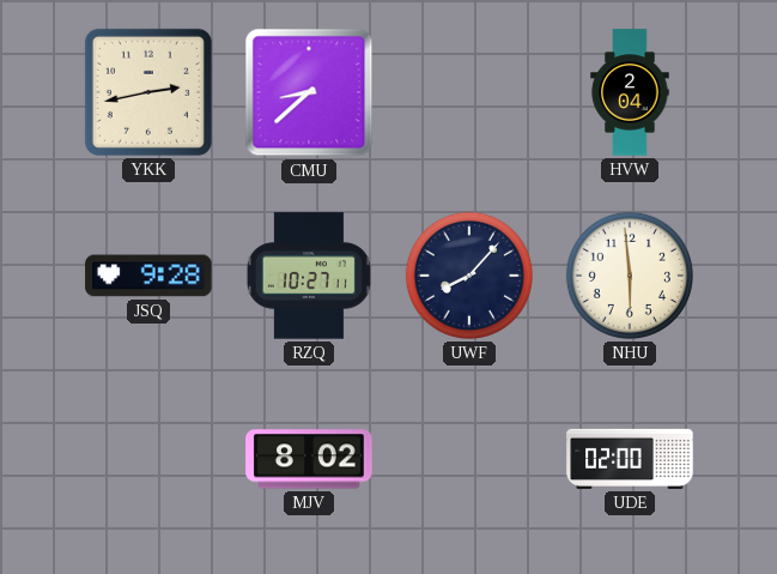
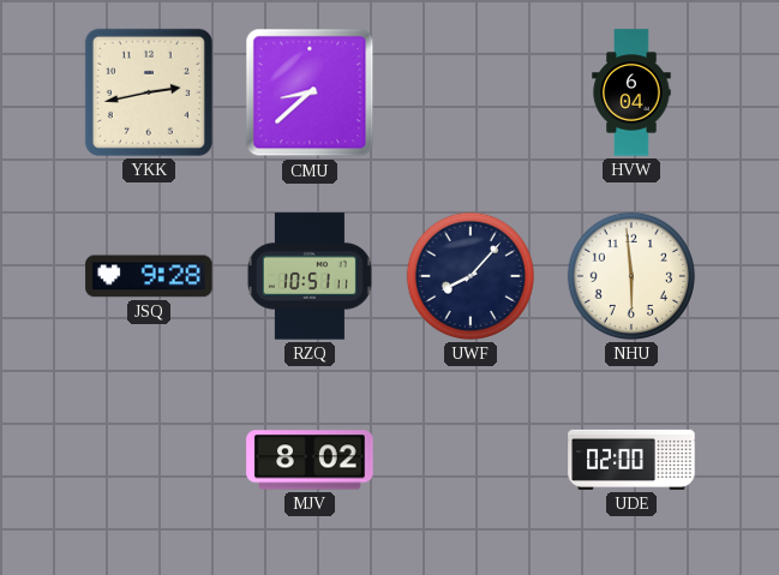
HVW: 2:04 -> 6:04
RZQ: 10:27 -> 10:51
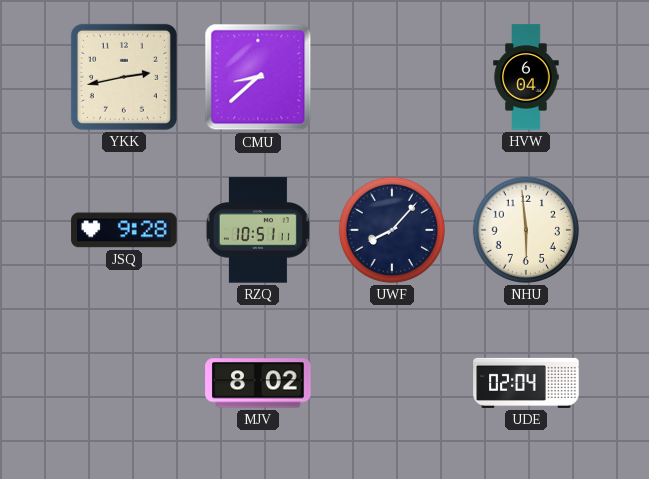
UDE: 02:00 -> 02:04
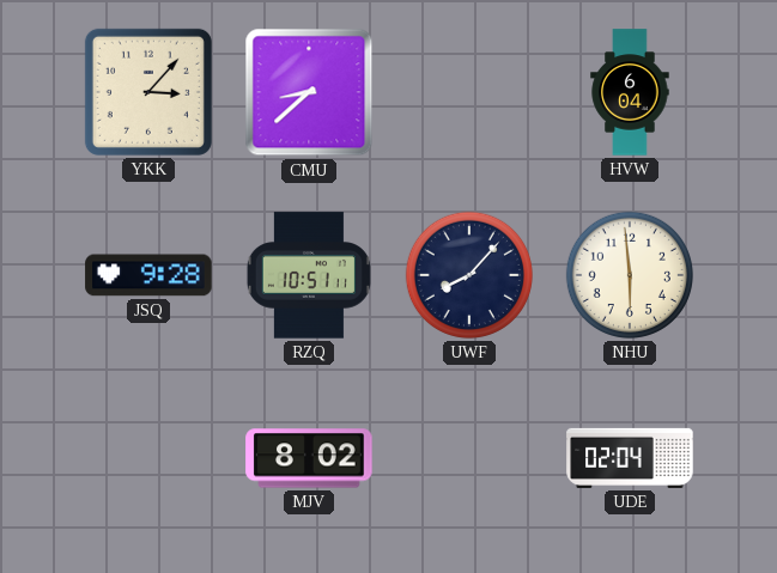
YKK: 2:43 -> 3:07
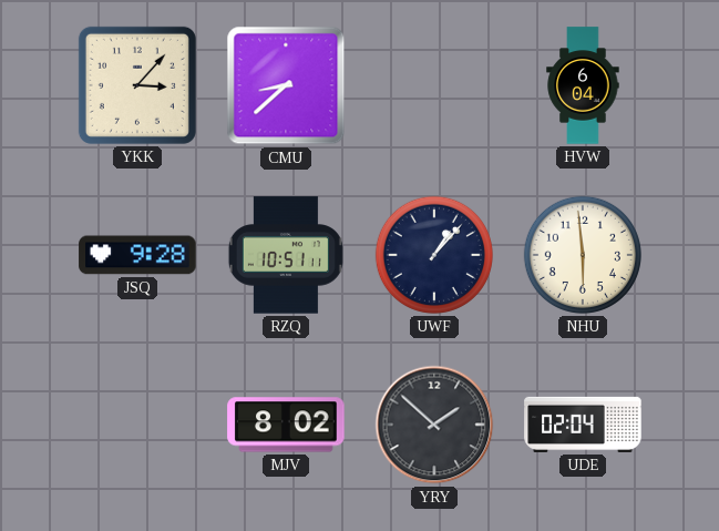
UWF: 8:07 -> 1:07
YRY: none -> 1:52
